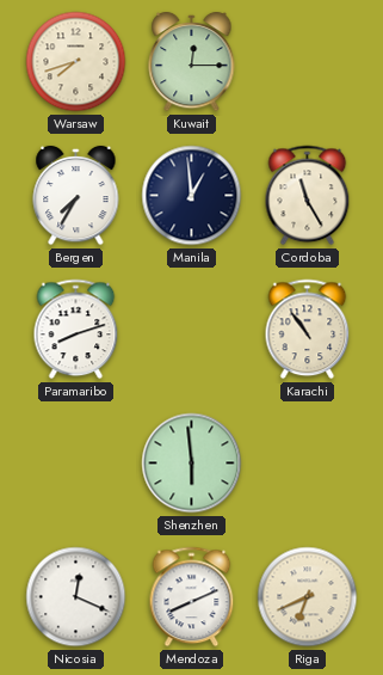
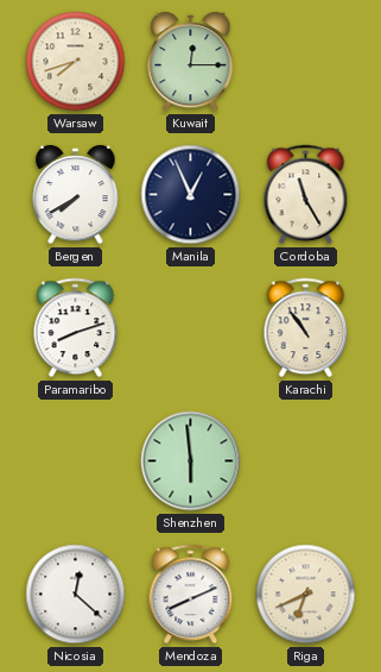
Bergen: 7:35 -> 7:40
Manila: 12:59 -> 12:56
Nicosia: 12:19 -> 12:22
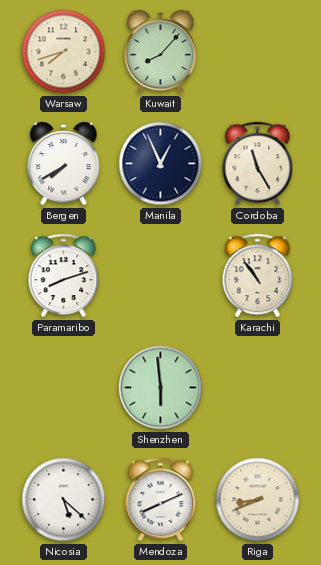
Kuwait: 12:15 -> 8:07
Nicosia: 12:22 -> 5:22
Riga: 6:41 -> 8:41
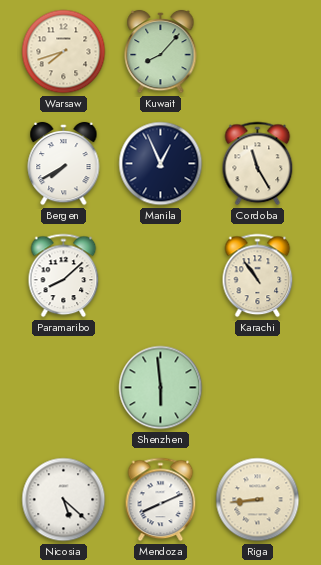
Paramaribo: 8:12 -> 8:08
Riga: 8:41 -> 8:44
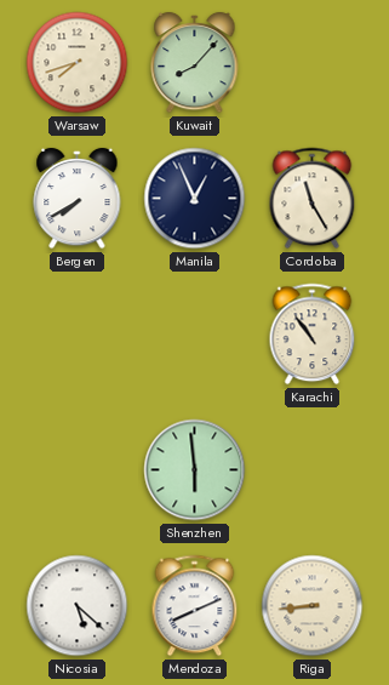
Paramaribo: 8:08 -> none
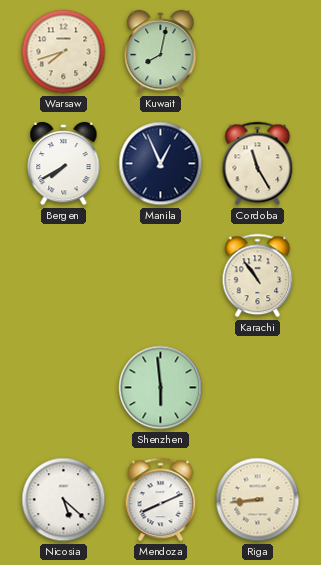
Kuwait: 8:07 -> 8:02
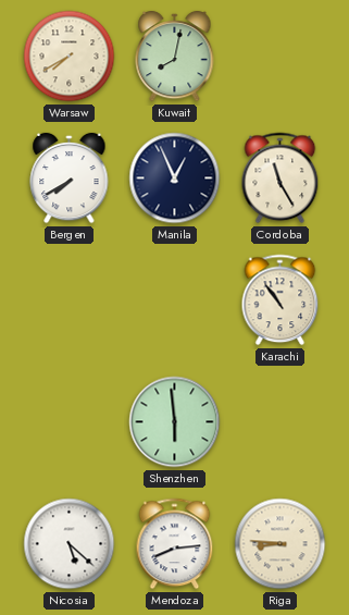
Warsaw: 7:42 -> 7:40
Mendoza: 8:11 -> 8:14
Riga: 8:44 -> 8:46
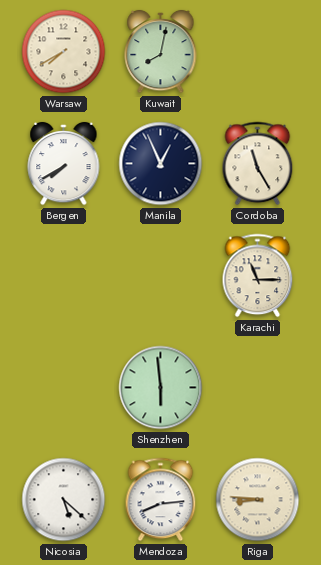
Karachi: 10:54 -> 11:15
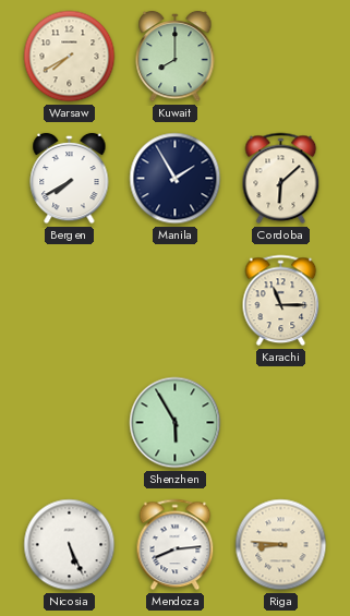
Kuwait: 8:02 -> 8:00
Manila: 12:56 -> 1:55
Cordoba: 11:25 -> 6:08
Shenzhen: 5:59 -> 5:55
Nicosia: 5:22 -> 5:26
